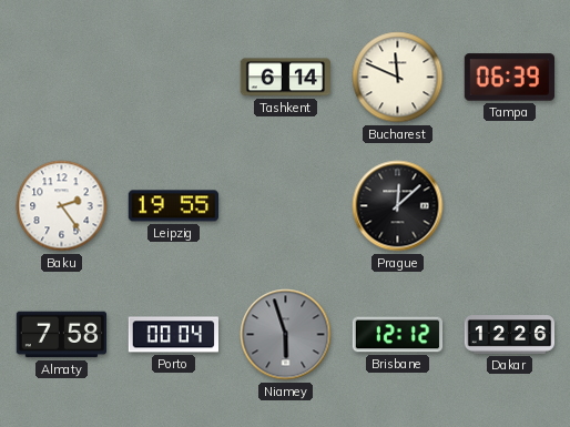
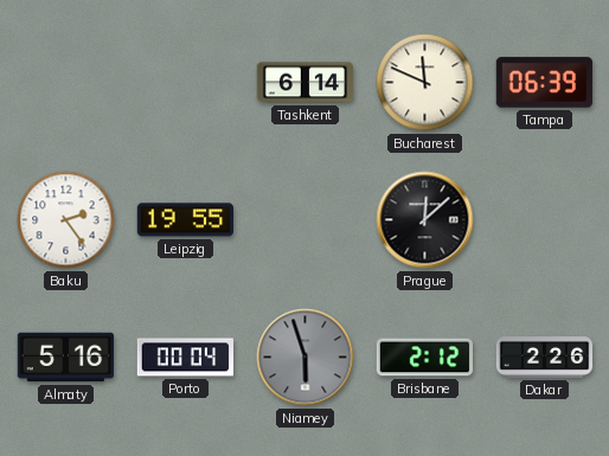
Almaty: 7:58 -> 5:16
Brisbane: 12:12 -> 2:12
Dakar: 12:26 -> 2:26
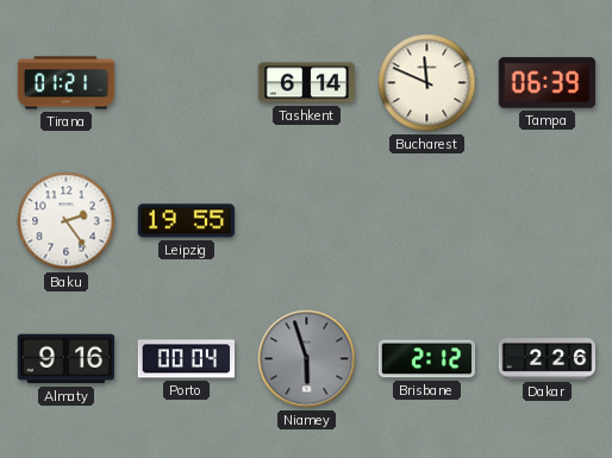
Tirana: none -> 01:21
Prague: 12:08 -> none
Almaty: 5:16 -> 9:16
